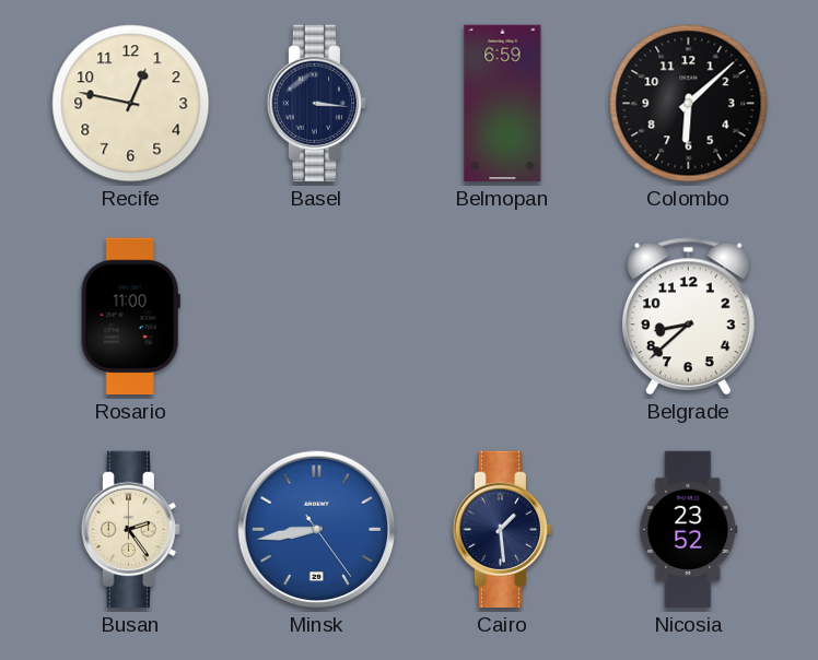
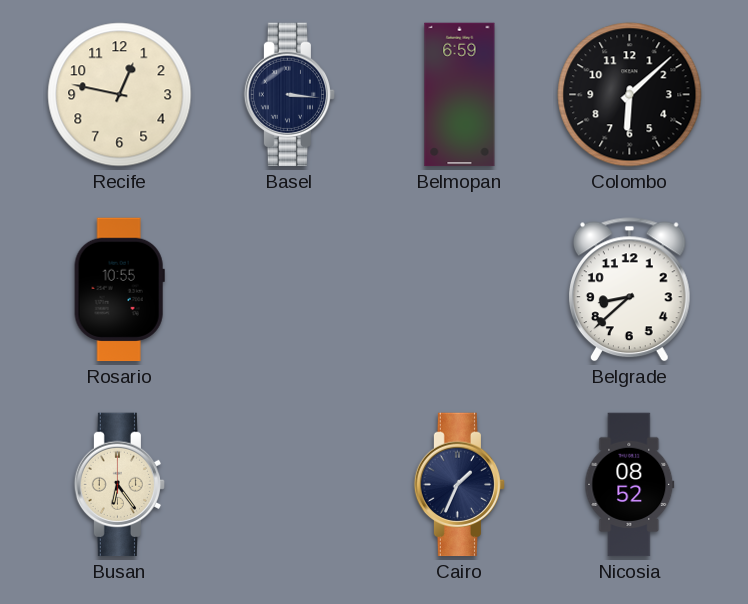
Rosario: 11:00 -> 10:55
Busan: 2:24 -> 6:24
Minsk: 8:43 -> none
Cairo: 1:29 -> 1:34
Nicosia: 23:52 -> 08:52
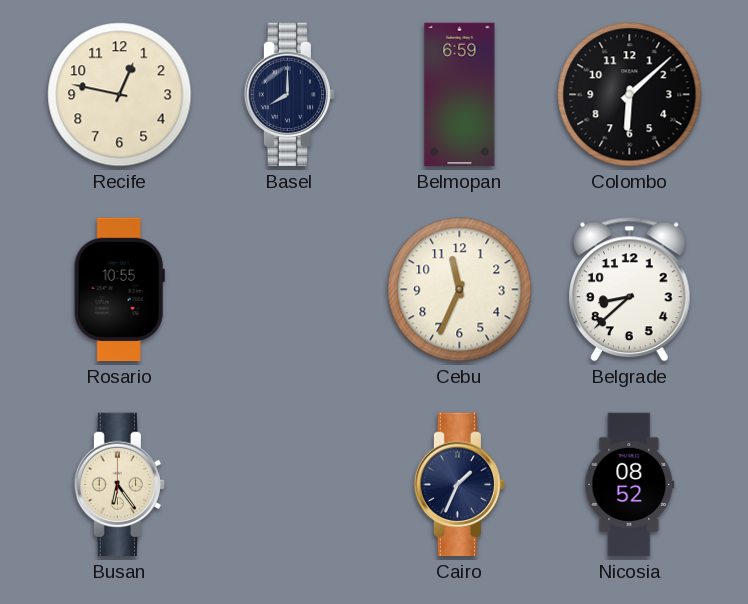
Basel: 3:16 -> 8:00
Cebu: none -> 11:34
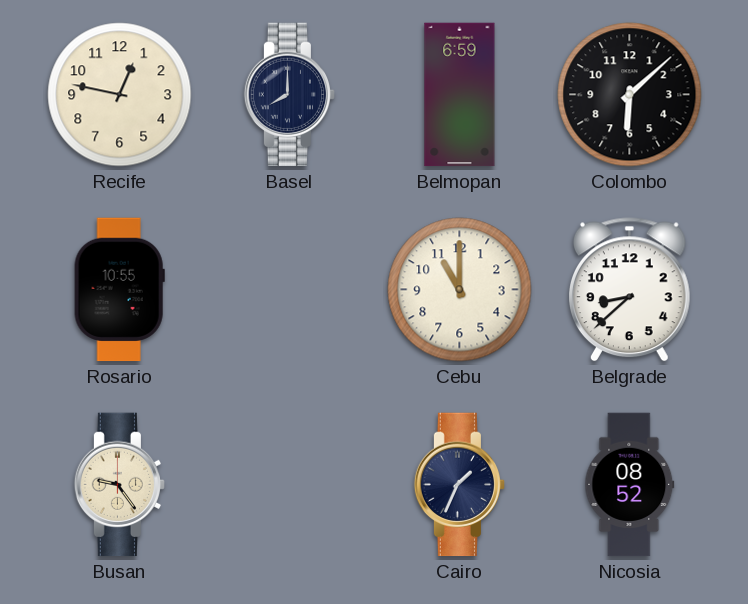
Cebu: 11:34 -> 11:00
Busan: 6:24 -> 9:24
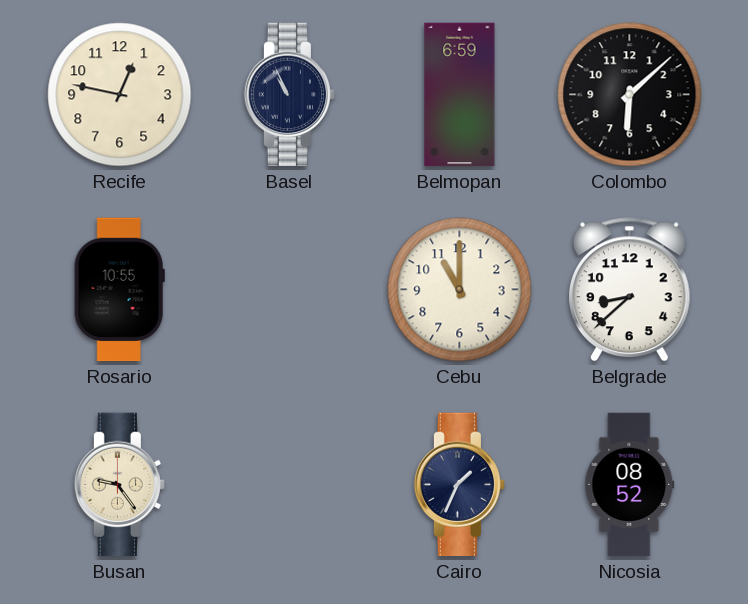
Basel: 8:00 -> 10:56
